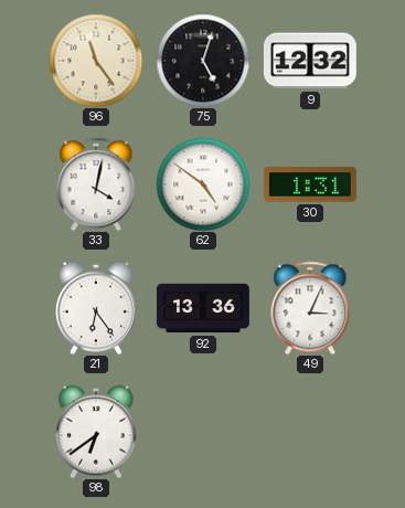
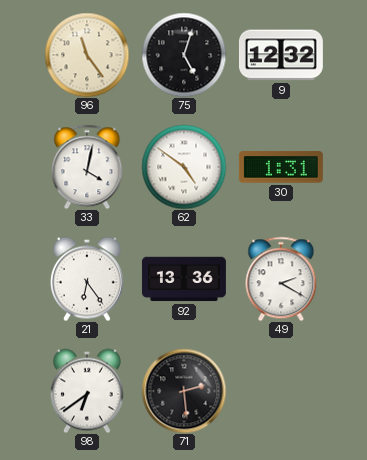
49: 3:04 -> 2:20
71: none -> 2:29
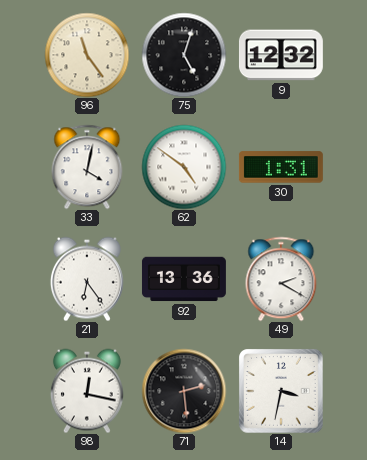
98: 6:39 -> 12:17
14: none -> 3:32
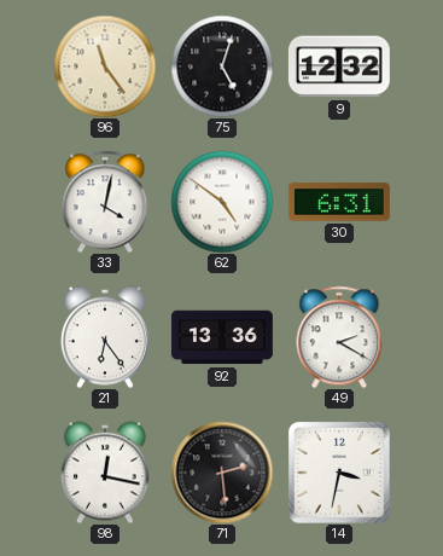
30: 1:31 -> 6:31
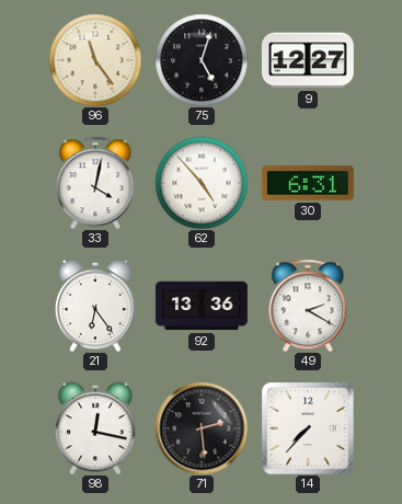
9: 12:32 -> 12:27
62: 4:51 -> 4:53
14: 3:32 -> 7:37
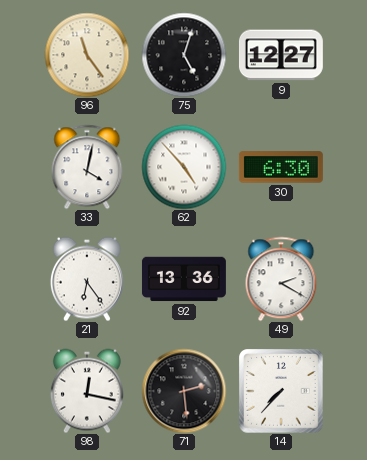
30: 6:31 -> 6:30
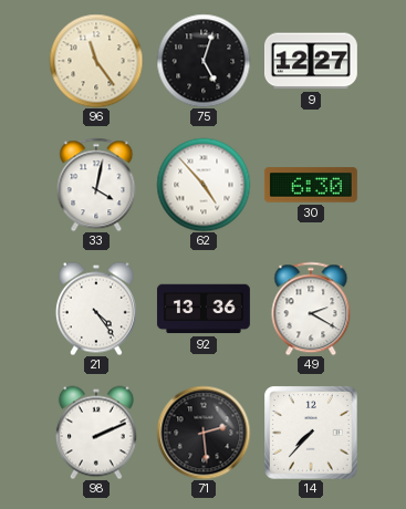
21: 6:24 -> 4:24
98: 12:17 -> 2:11
